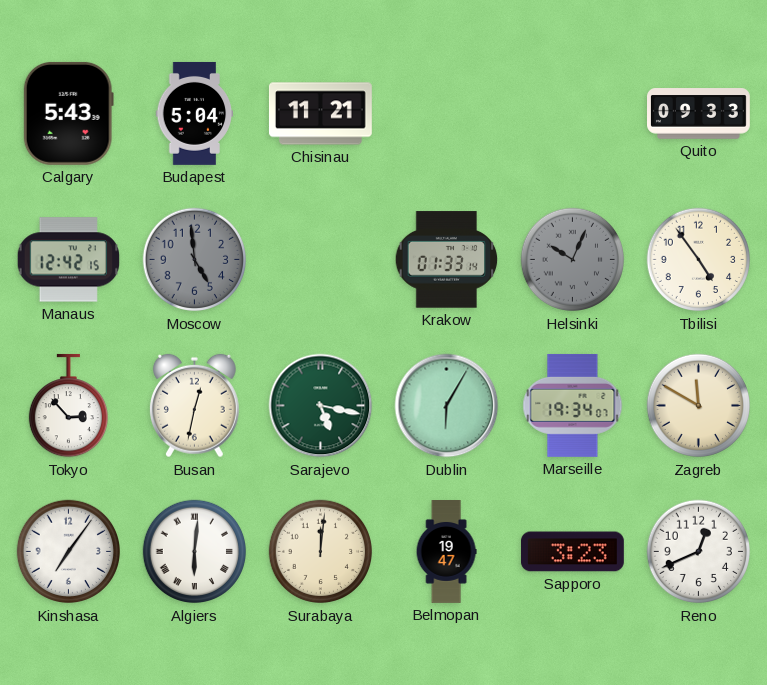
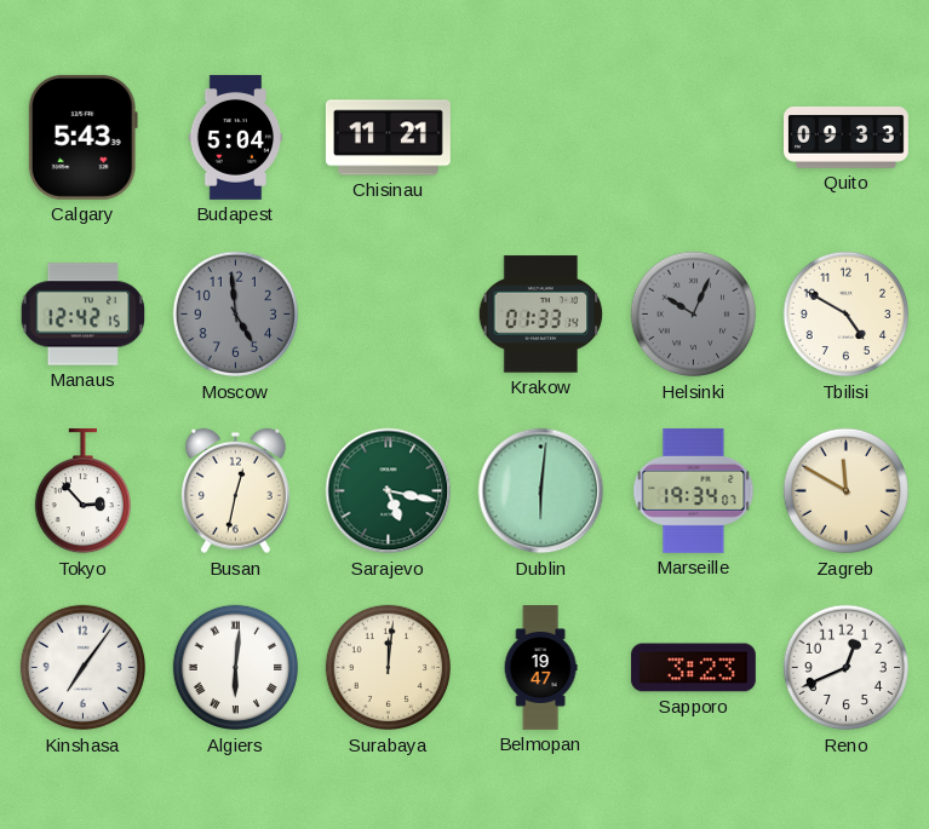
Tbilisi: 4:54 -> 4:50
Dublin: 6:05 -> 6:01
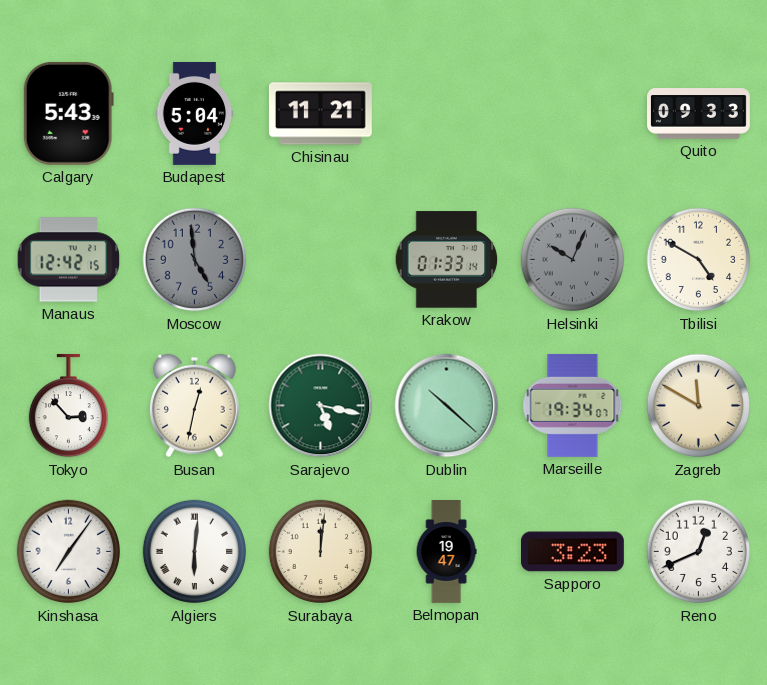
Dublin: 6:01 -> 10:22
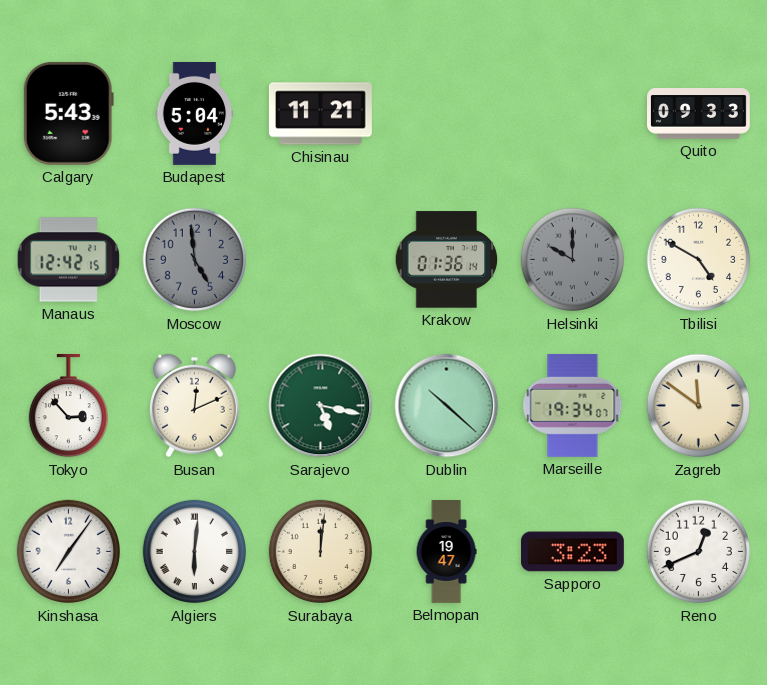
Krakow: 01:33 -> 01:36
Helsinki: 10:04 -> 10:00
Busan: 12:32 -> 12:11
Zagreb: 11:50 -> 11:51
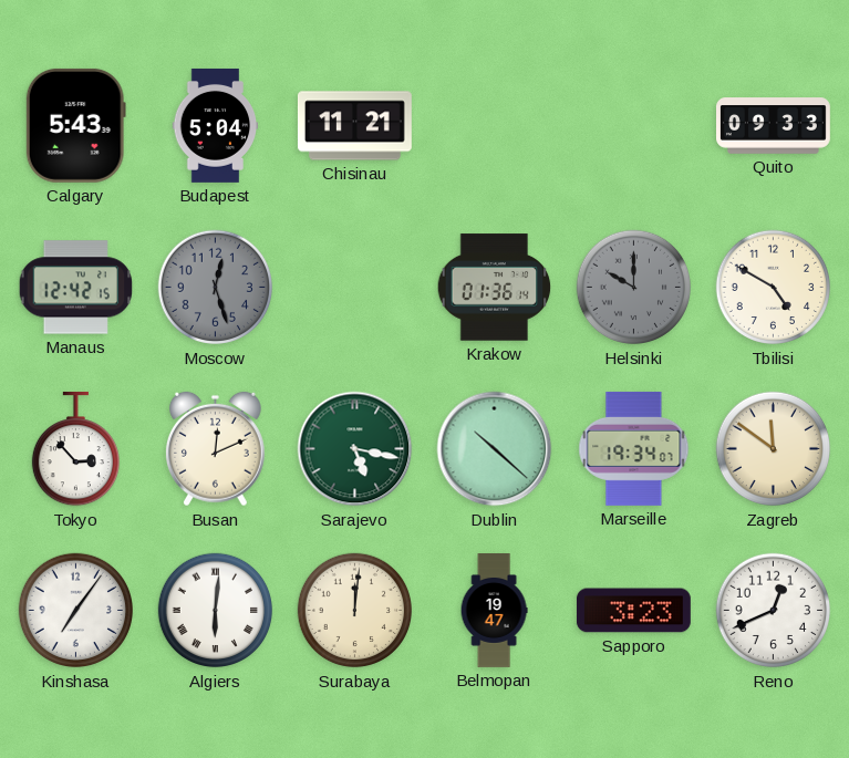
Moscow: 4:59 -> 12:27
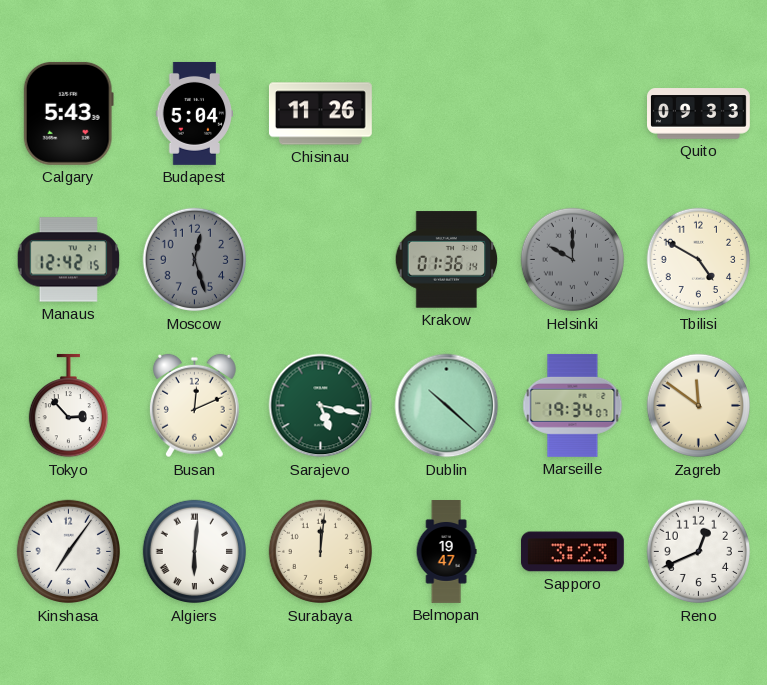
Chisinau: 11:21 -> 11:26
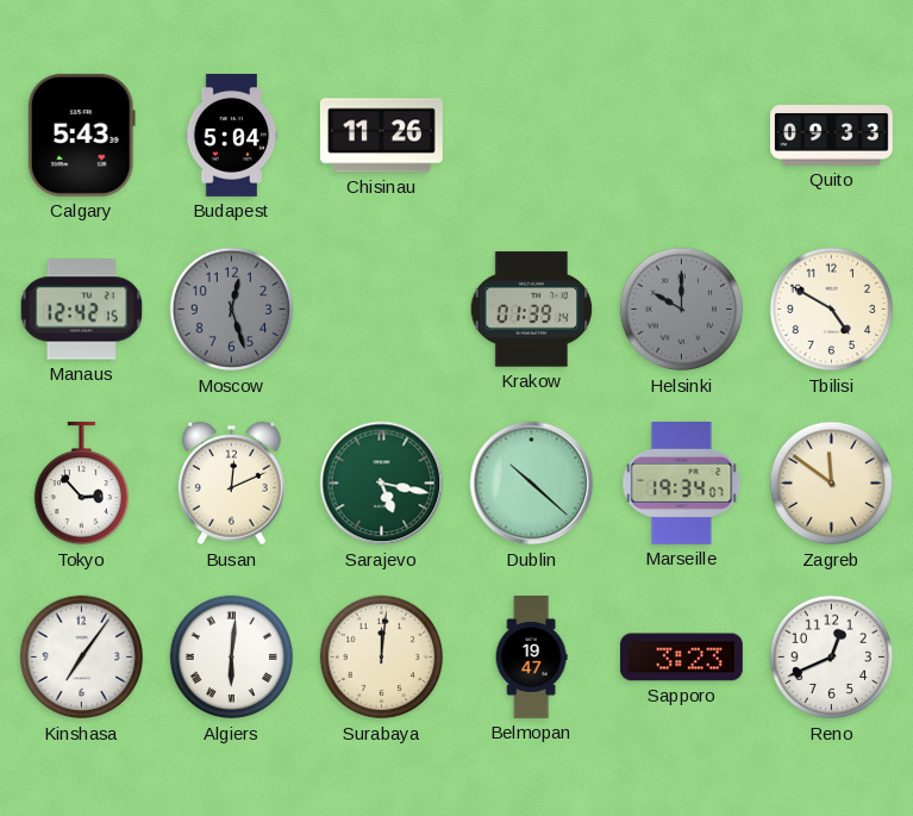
Krakow: 01:36 -> 01:39
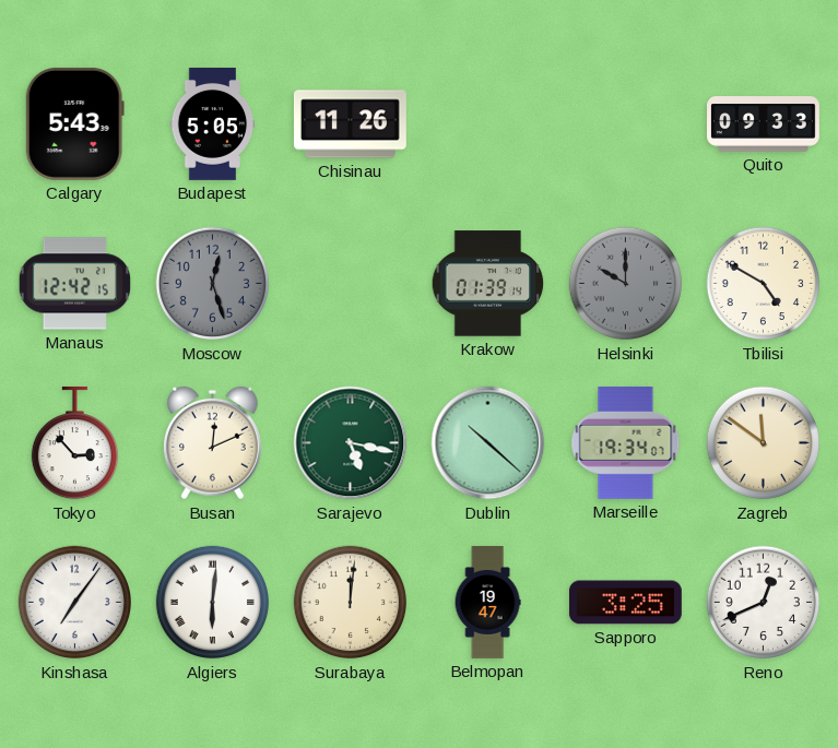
Budapest: 5:04 -> 5:05
Sapporo: 3:23 -> 3:25
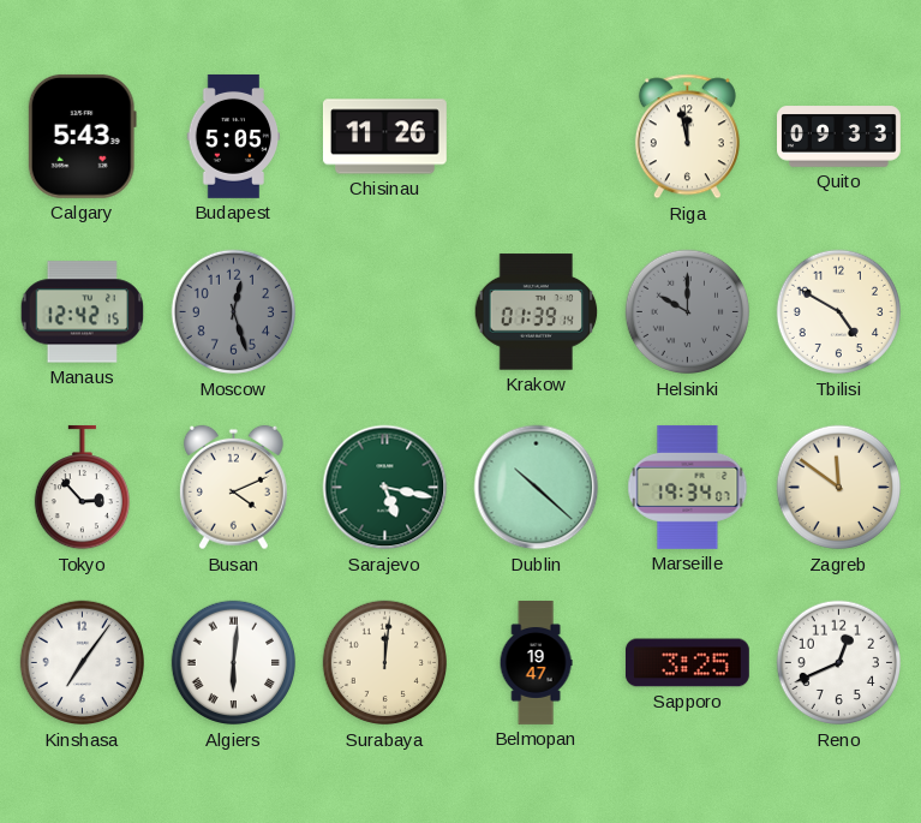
Riga: none -> 11:58
Busan: 12:11 -> 4:11
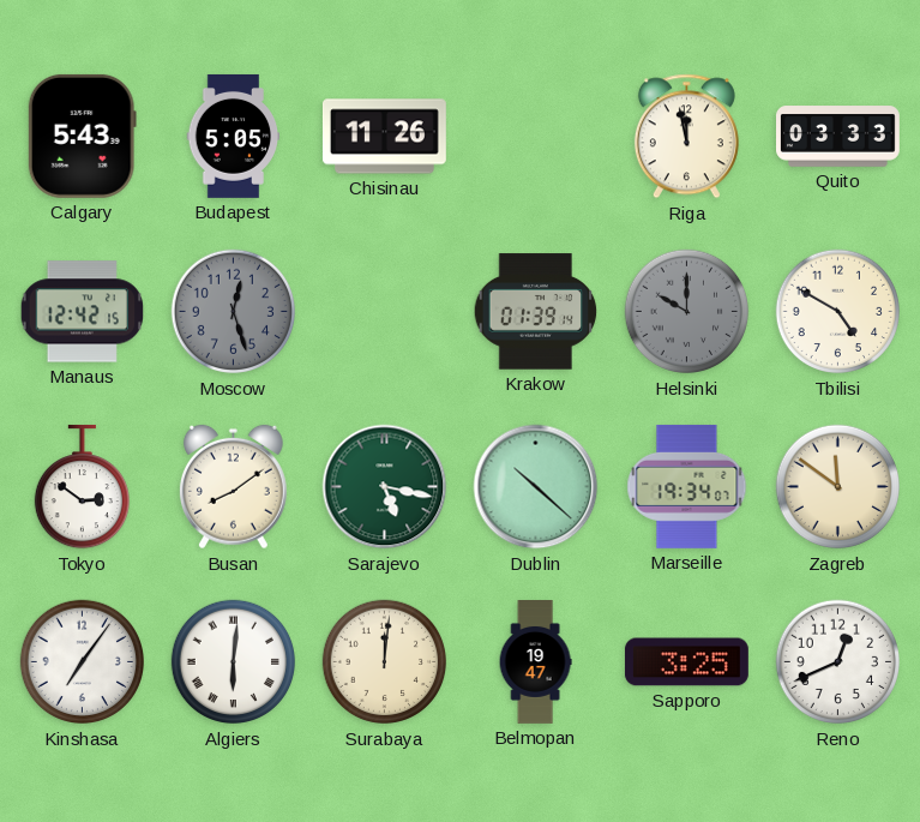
Quito: 09:33 -> 03:33
Tokyo: 2:53 -> 2:51
Busan: 4:11 -> 8:09
